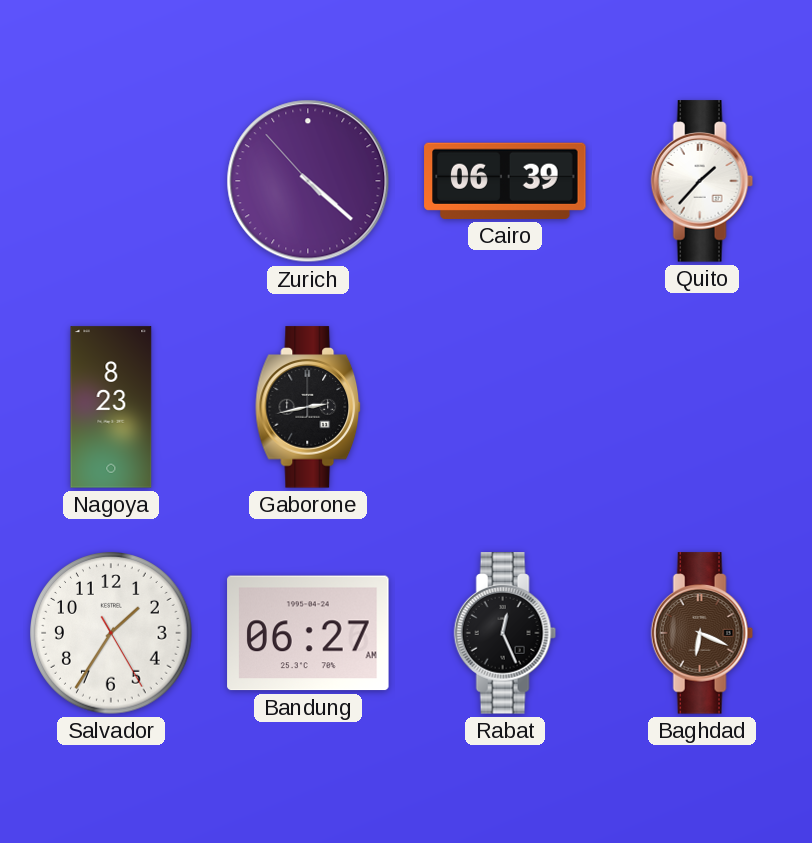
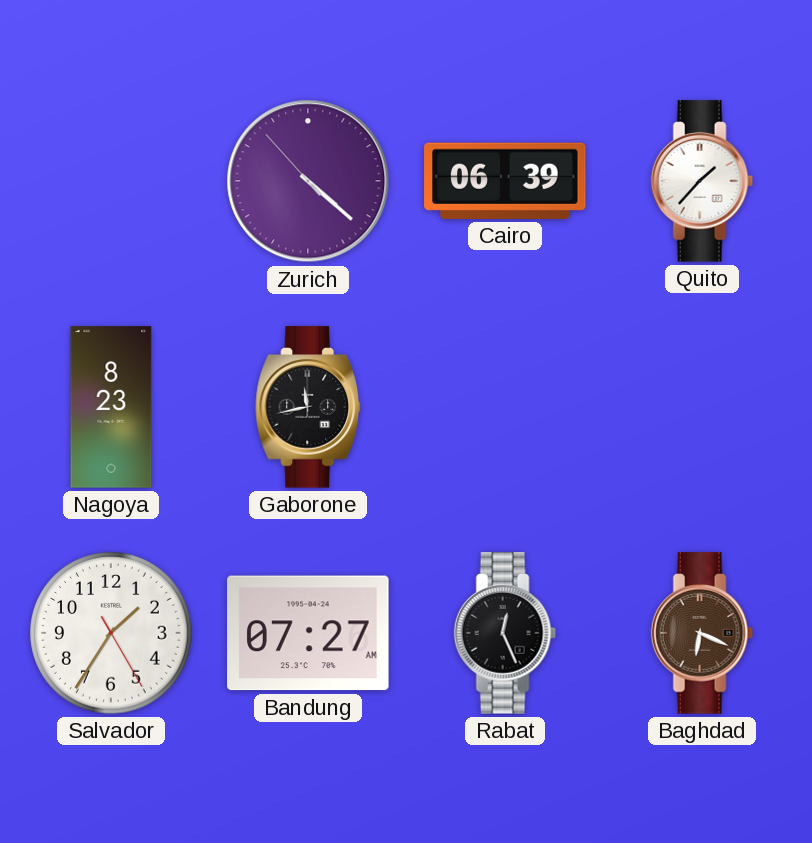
Gaborone: 2:43 -> 11:43
Bandung: 06:27 -> 07:27
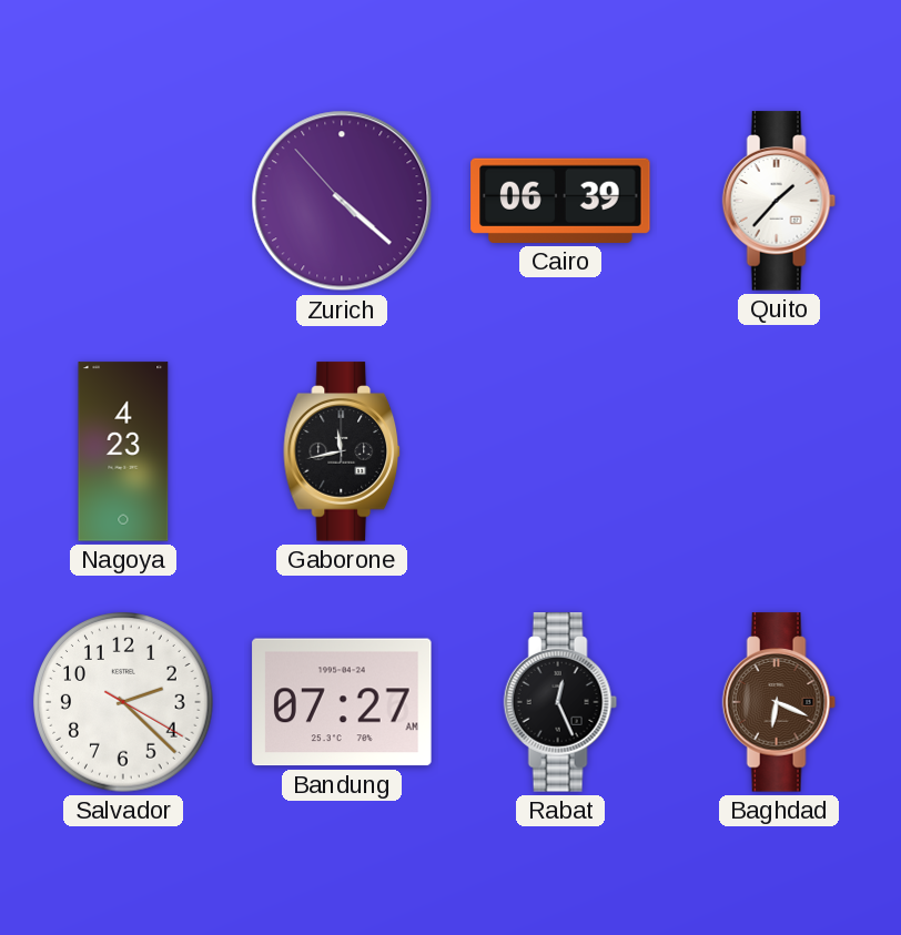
Nagoya: 8:23 -> 4:23
Salvador: 1:35 -> 2:22
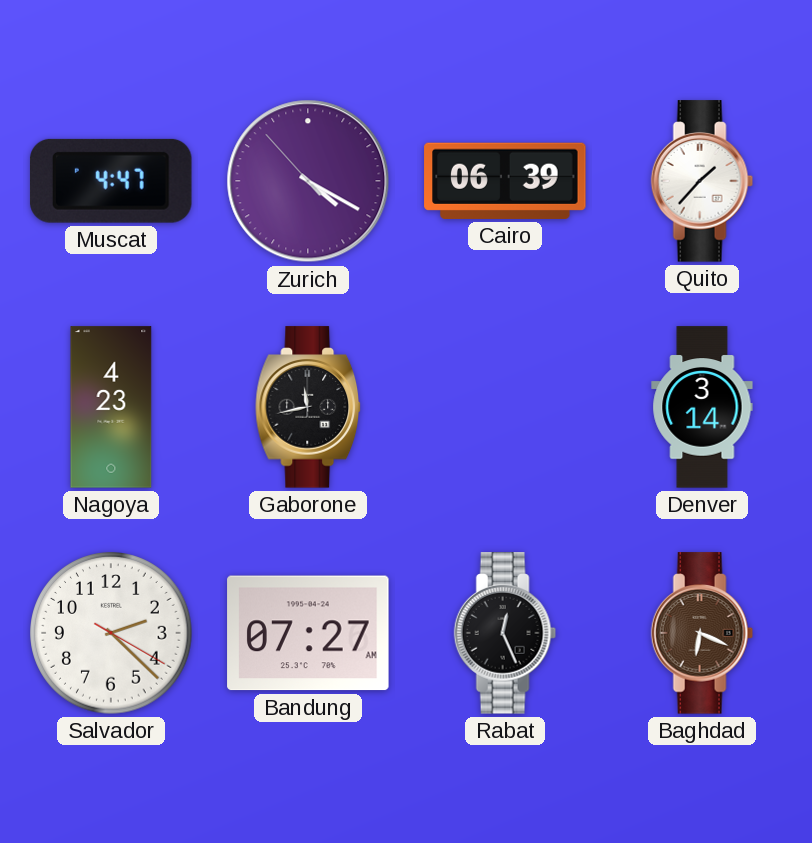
Muscat: none -> 4:47
Zurich: 4:21 -> 4:19
Denver: none -> 3:14
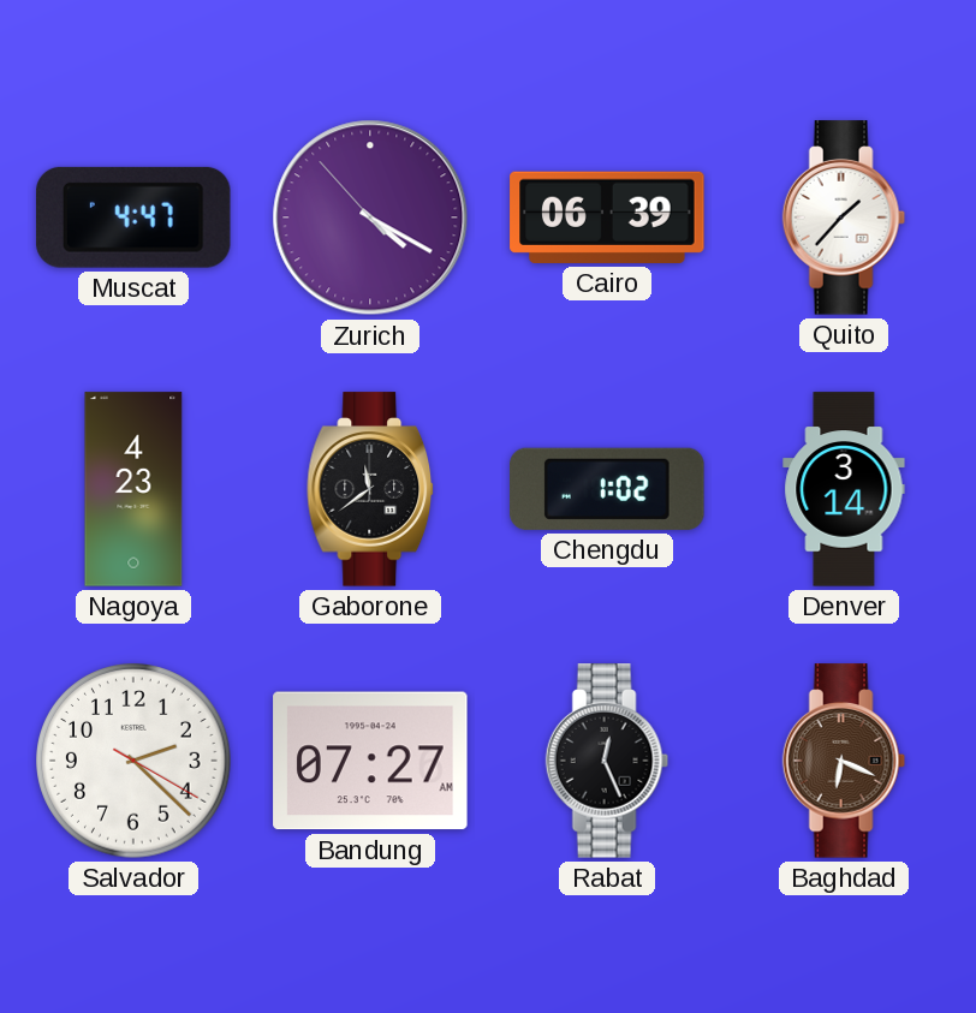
Gaborone: 11:43 -> 11:39
Chengdu: none -> 1:02
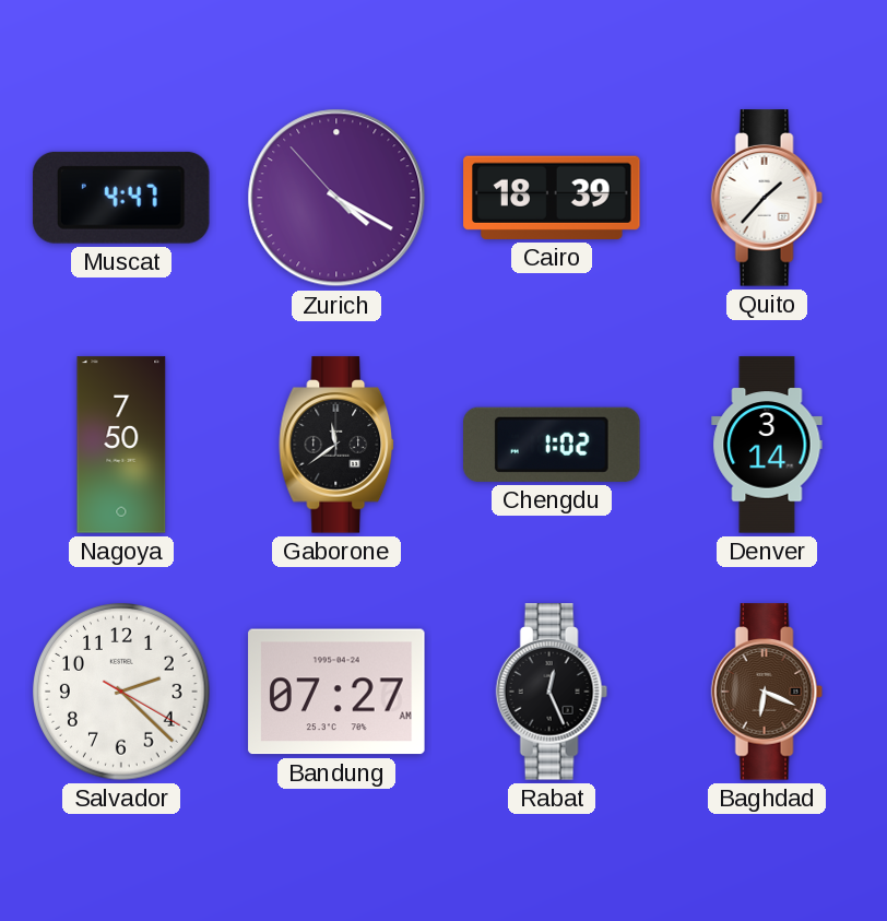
Cairo: 06:39 -> 18:39
Nagoya: 4:23 -> 7:50
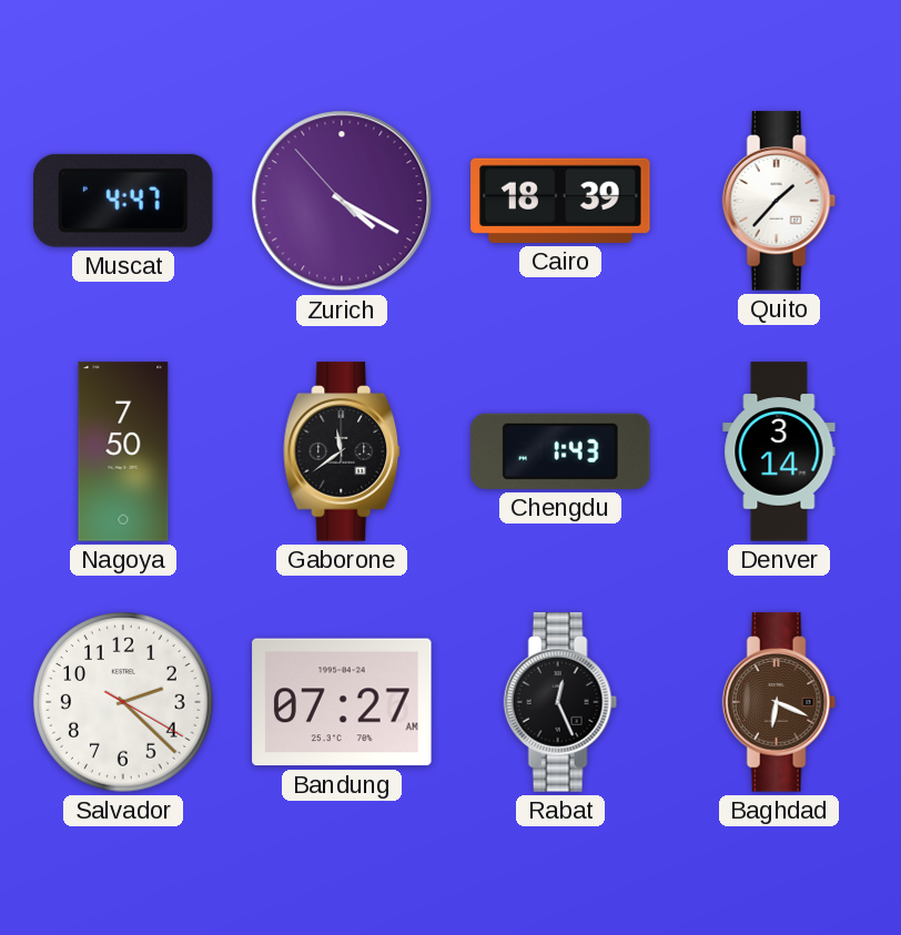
Chengdu: 1:02 -> 1:43
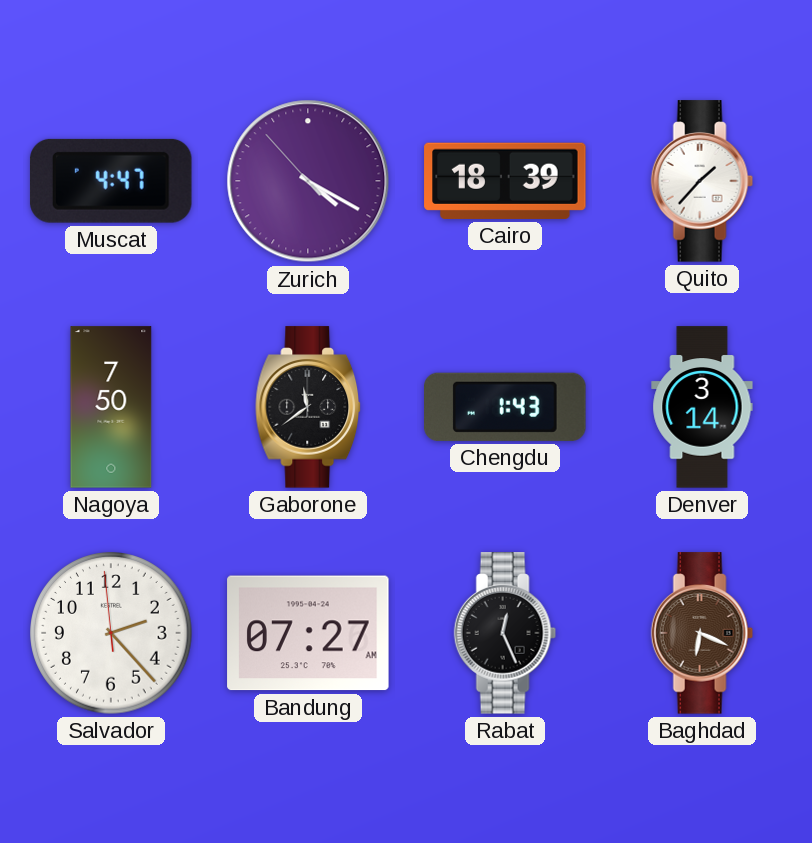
Salvador: 2:22:20 -> 2:22:59
